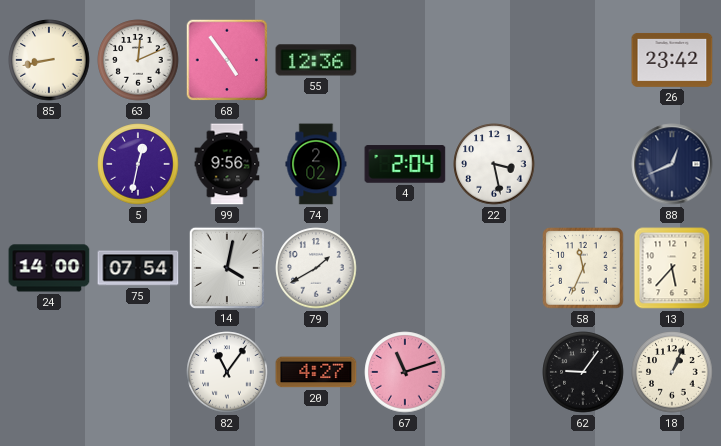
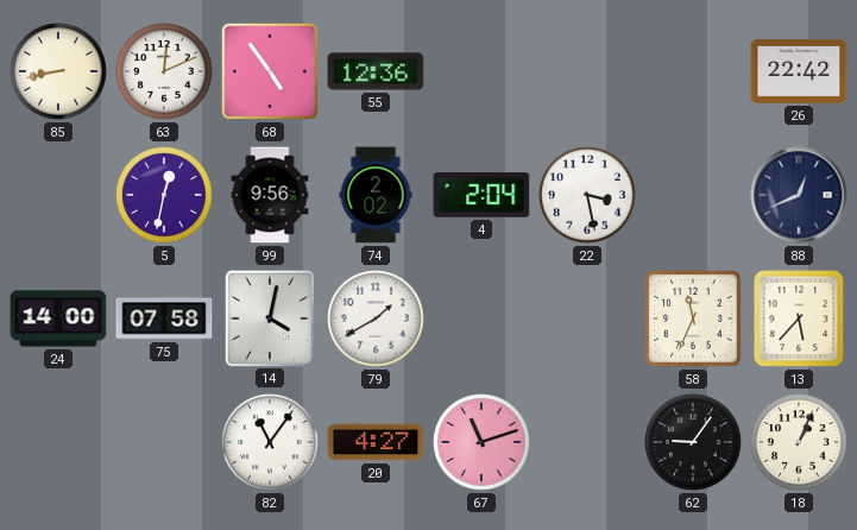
26: 23:42 -> 22:42
75: 07:54 -> 07:58
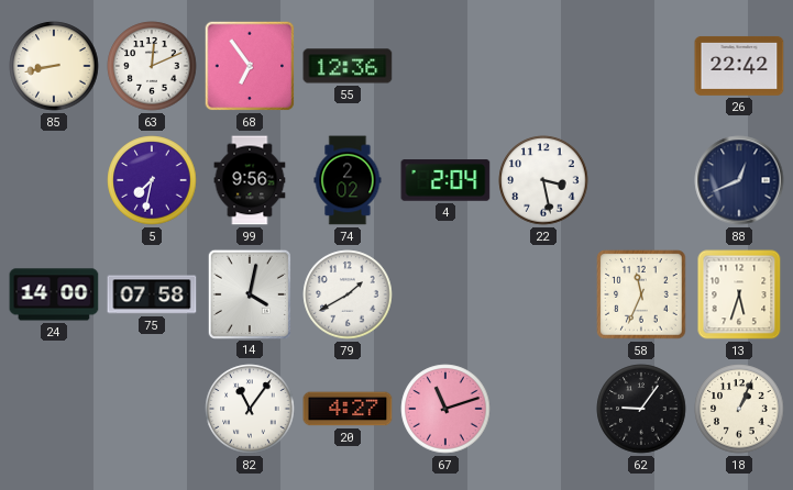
68: 4:54 -> 6:54
5: 12:32 -> 7:32
13: 5:37 -> 5:33
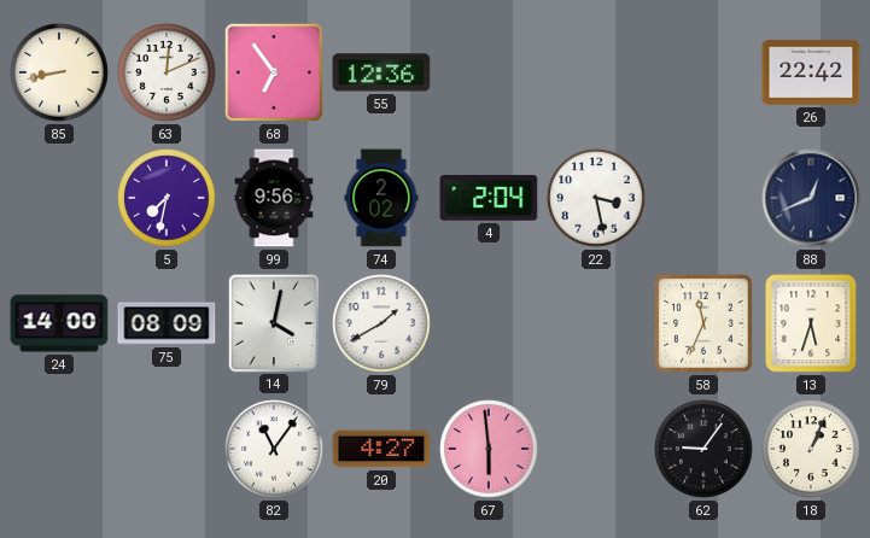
75: 07:58 -> 08:09
67: 11:12 -> 5:59
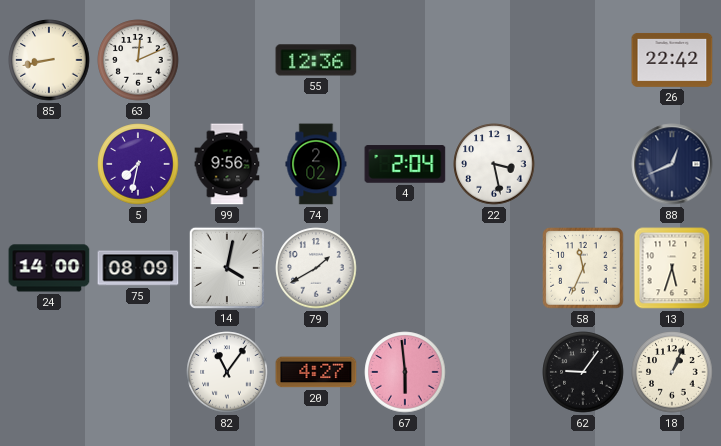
68: 6:54 -> none
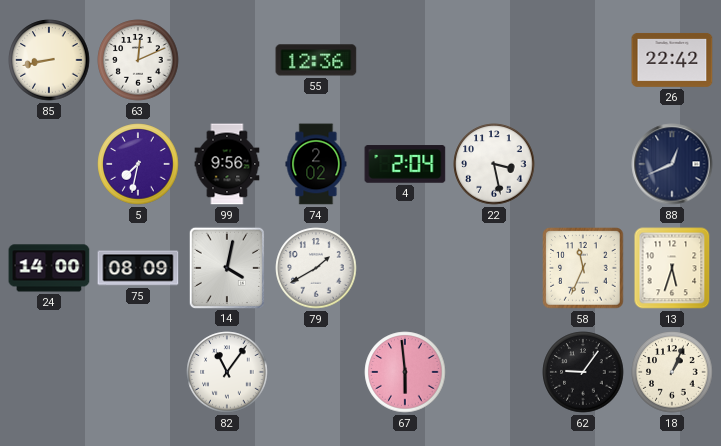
20: 4:27 -> none
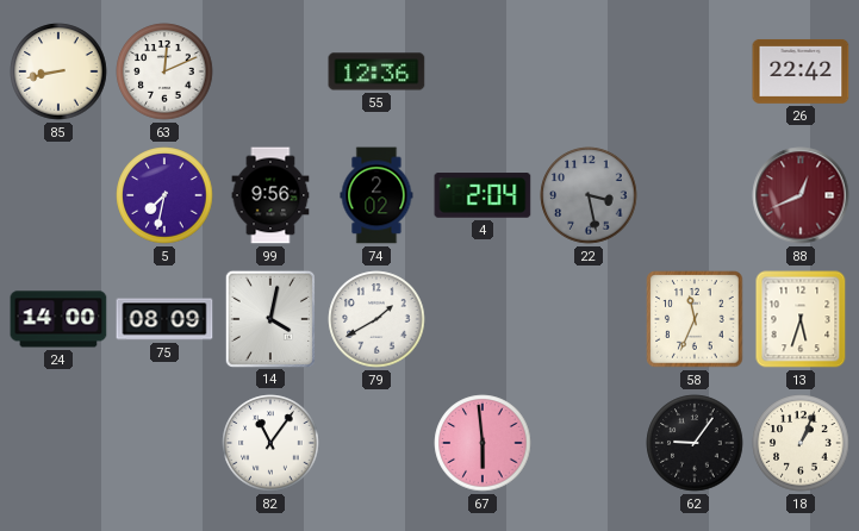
22 dial: white -> grey
88 dial: navy -> burgundy
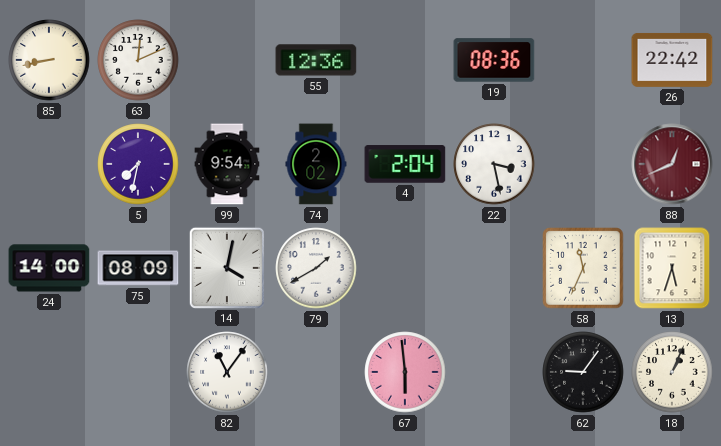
19: none -> 08:36
99: 9:56 -> 9:54
22 dial: grey -> white
